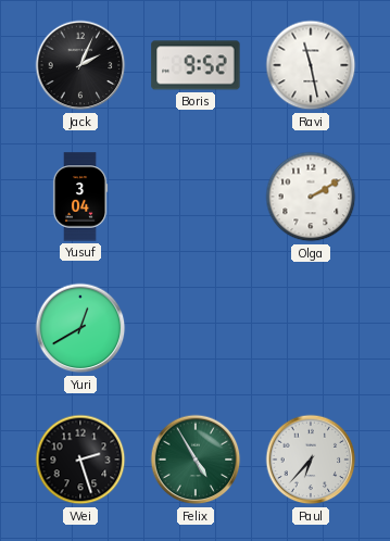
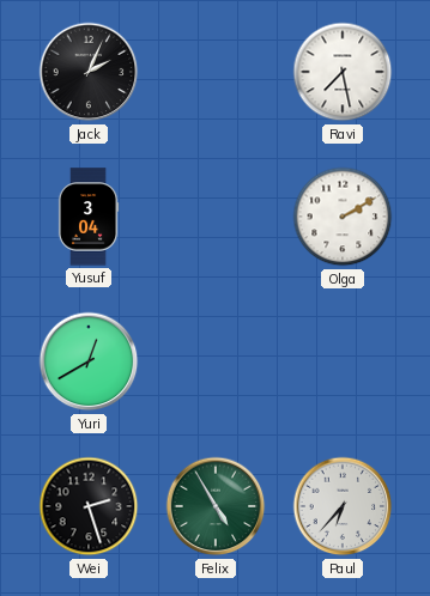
Boris: 9:52 -> none
Ravi: 11:28 -> 7:28
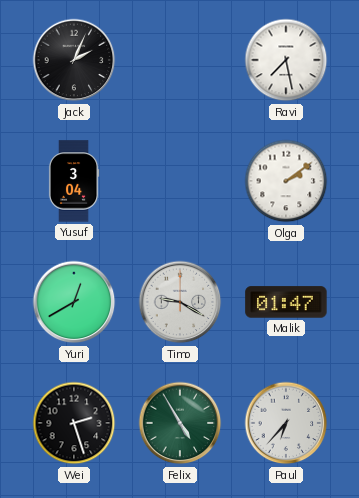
Olga: 2:10 -> 2:09
Timo: none -> 9:20
Malik: none -> 01:47
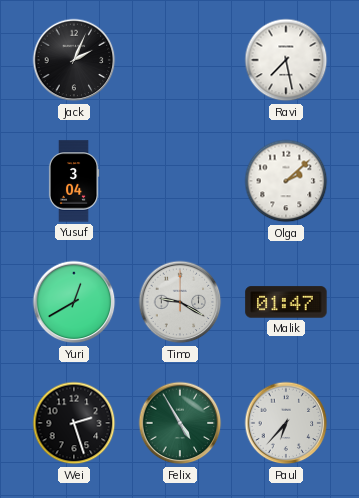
Olga: 2:09 -> 2:08
